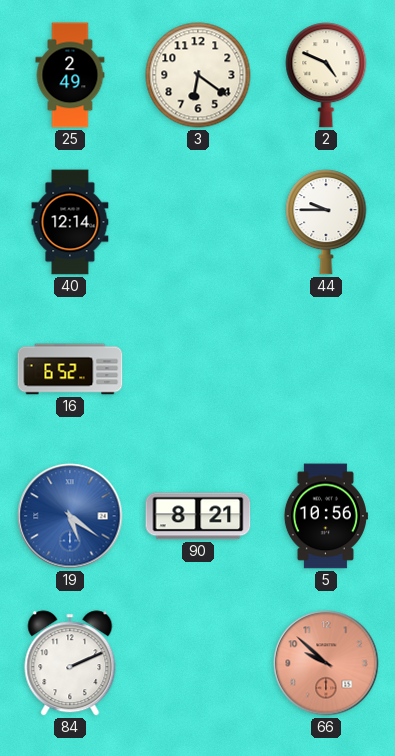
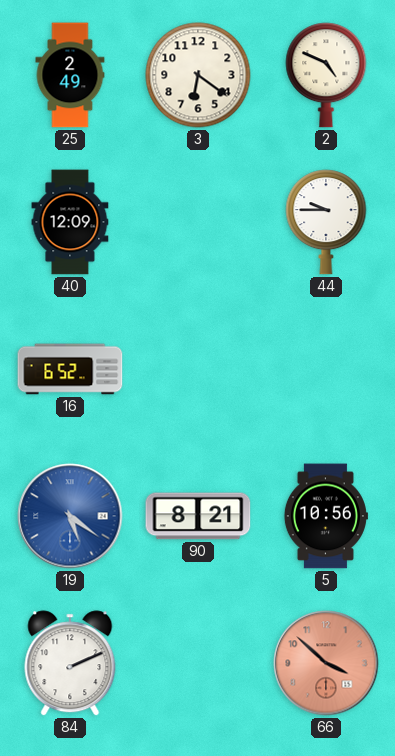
40: 12:14 -> 12:09
66: 9:52 -> 3:52
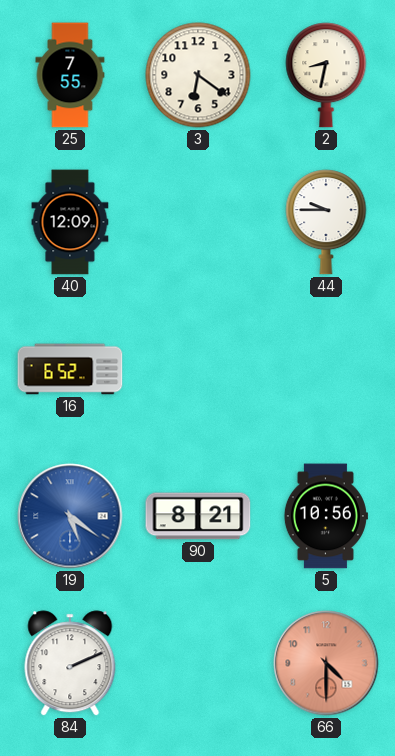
25: 2:49 -> 7:55
2: 4:49 -> 8:32
66: 3:52 -> 4:30
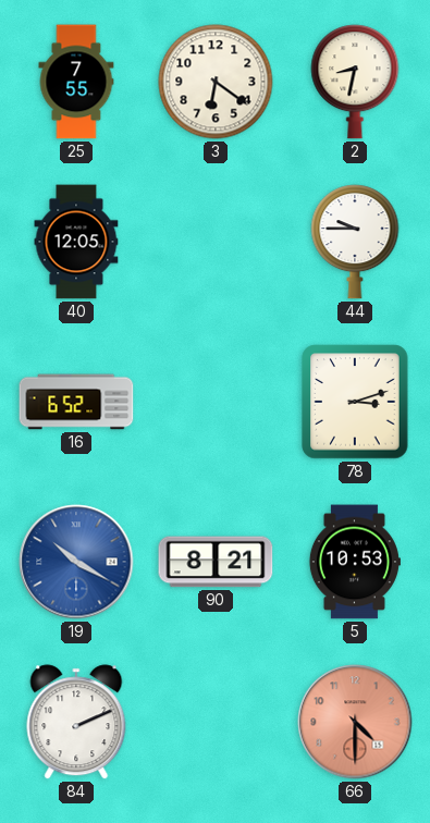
40: 12:09 -> 12:05
78: none -> 3:12
19: 5:21 -> 10:20
5: 10:56 -> 10:53
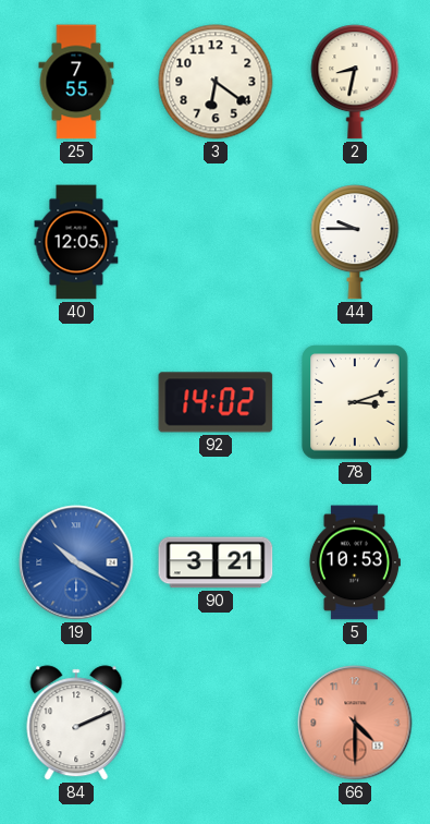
16: 6:52 -> none
92: none -> 14:02
90: 8:21 -> 3:21
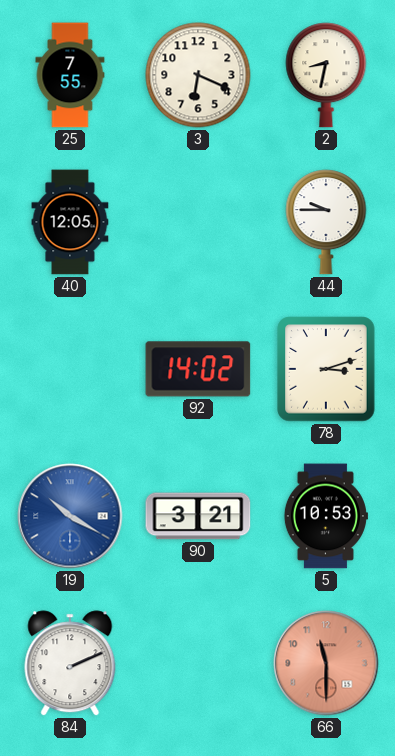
3: 6:21 -> 6:19
66: 4:30 -> 11:30
